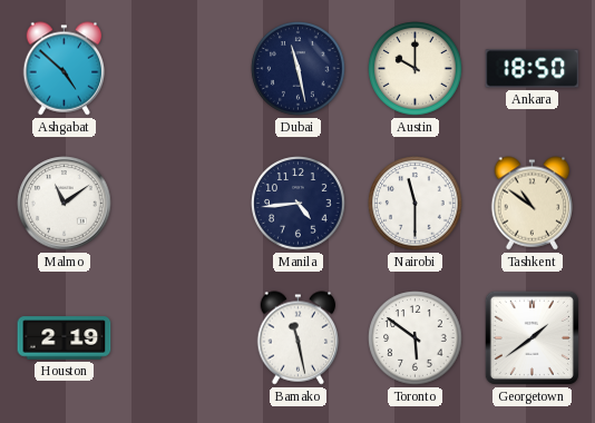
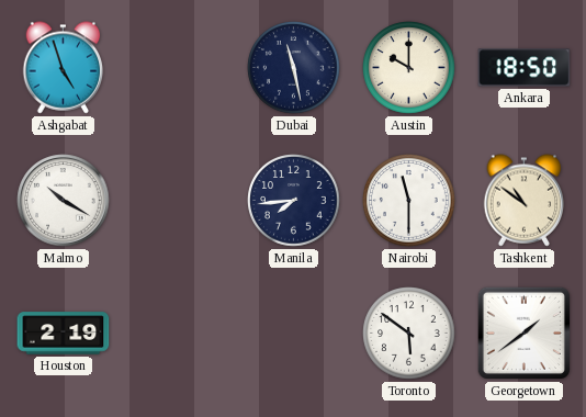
Ashgabat: 4:52 -> 4:57
Malmo: 11:09 -> 10:20
Manila: 4:44 -> 7:44
Bamako: 11:28 -> none
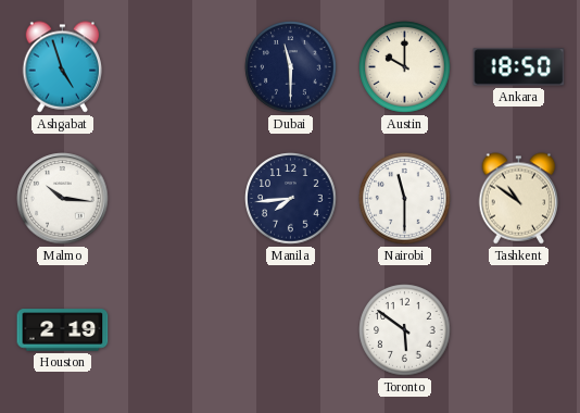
Dubai: 11:28 -> 11:30
Malmo: 10:20 -> 10:16
Georgetown: 1:39 -> none
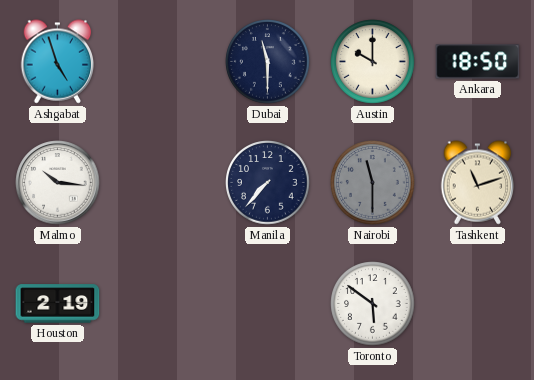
Manila: 7:44 -> 7:37
Nairobi dial: white -> grey
Tashkent: 10:51 -> 11:12
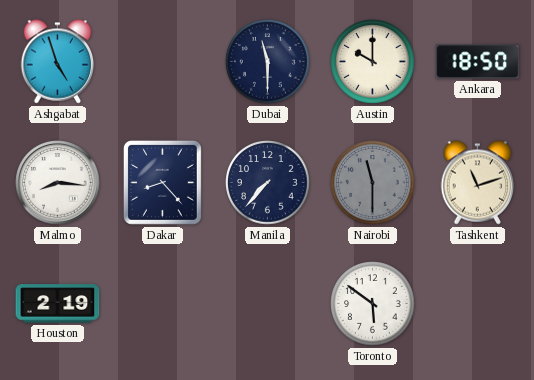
Malmo: 10:16 -> 8:16
Dakar: none -> 8:23
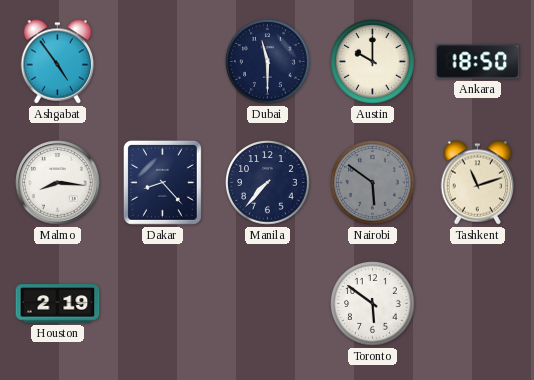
Ashgabat: 4:57 -> 4:54
Nairobi: 11:30 -> 5:51
